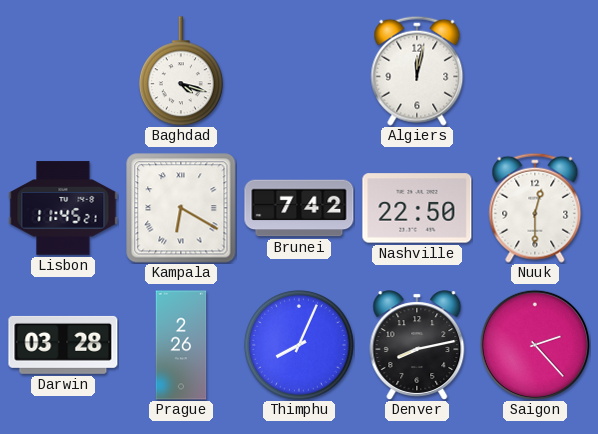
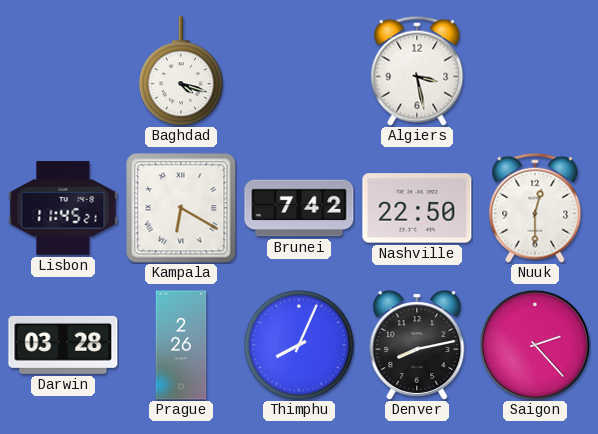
Algiers: 12:02 -> 3:28
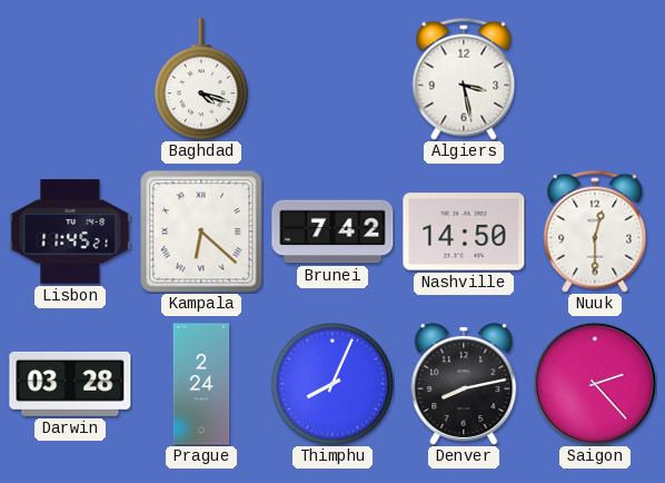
Kampala: 6:20 -> 6:22
Nashville: 22:50 -> 14:50
Prague: 2:26 -> 2:24
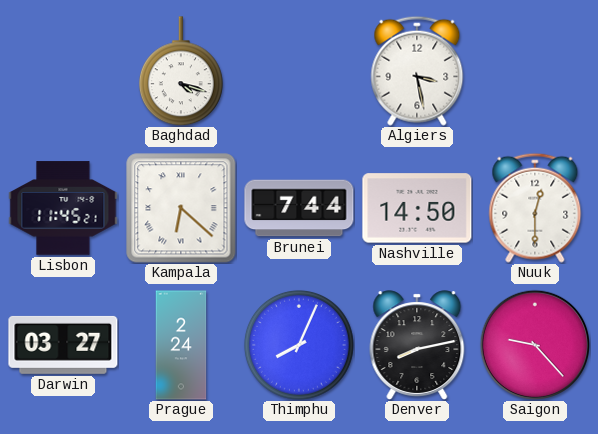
Brunei: 7:42 -> 7:44
Darwin: 03:28 -> 03:27
Saigon: 2:23 -> 9:23
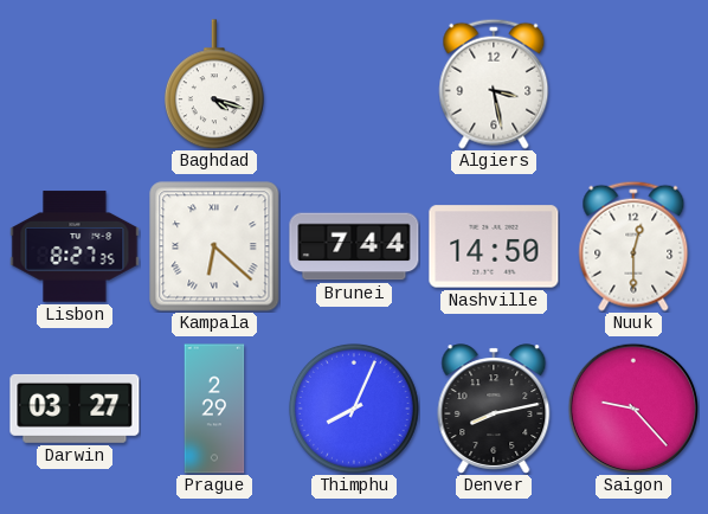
Lisbon: 11:45 -> 8:27
Prague: 2:24 -> 2:29
